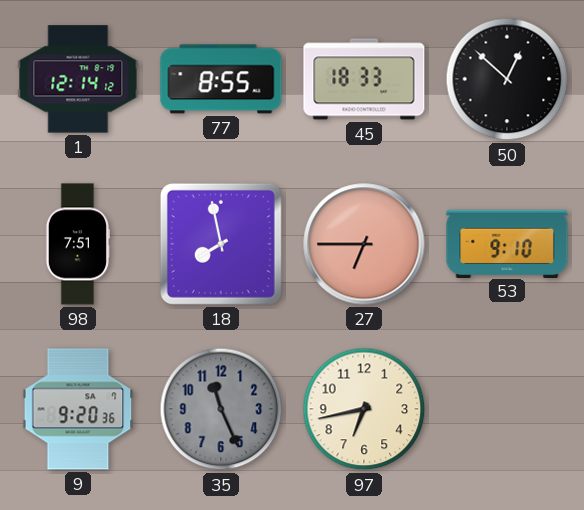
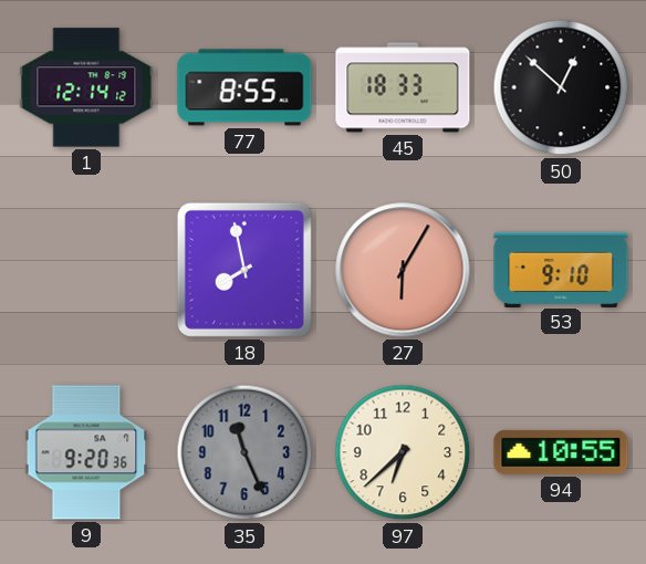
98: 7:51 -> none
27: 6:45 -> 6:05
97: 6:43 -> 6:38
94: none -> 10:55
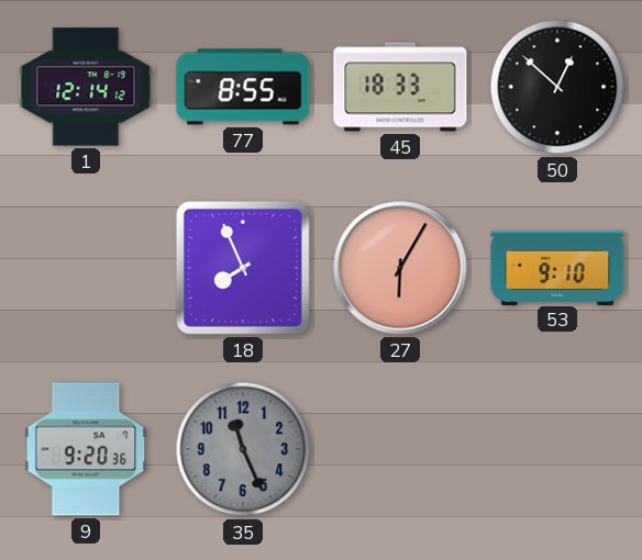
18: 7:58 -> 7:56
97: 6:38 -> none
94: 10:55 -> none
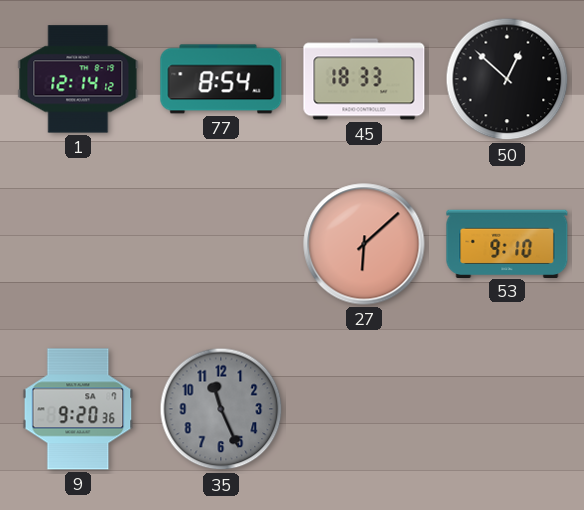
77: 8:55 -> 8:54
18: 7:56 -> none
27: 6:05 -> 6:08
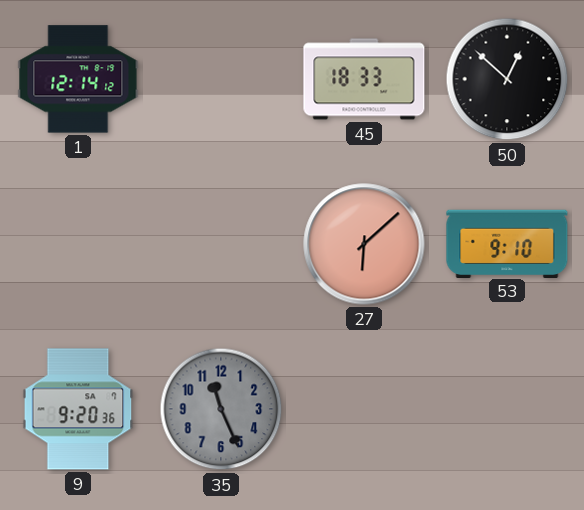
77: 8:54 -> none
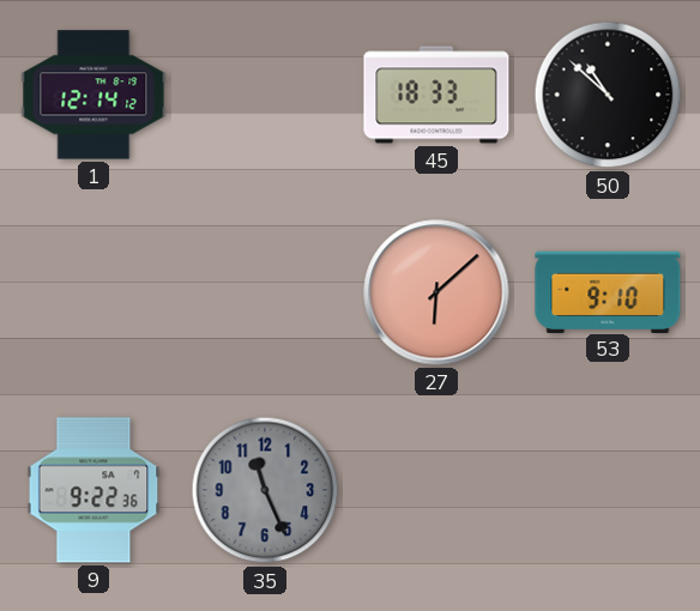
50: 12:52 -> 10:52
9: 9:20 -> 9:22
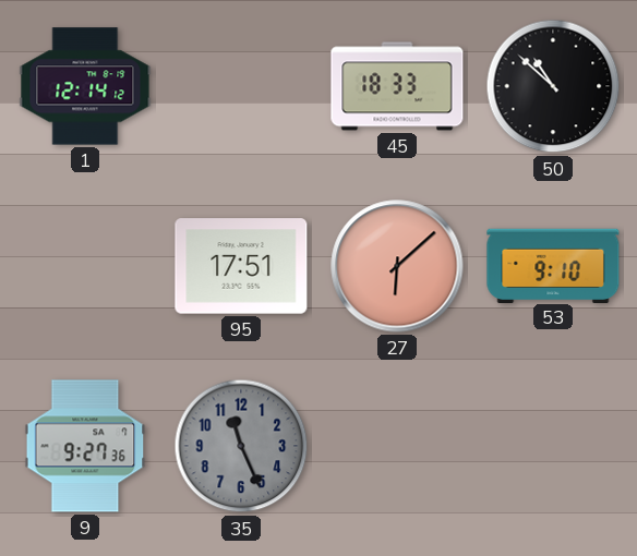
95: none -> 17:51
9: 9:22 -> 9:27
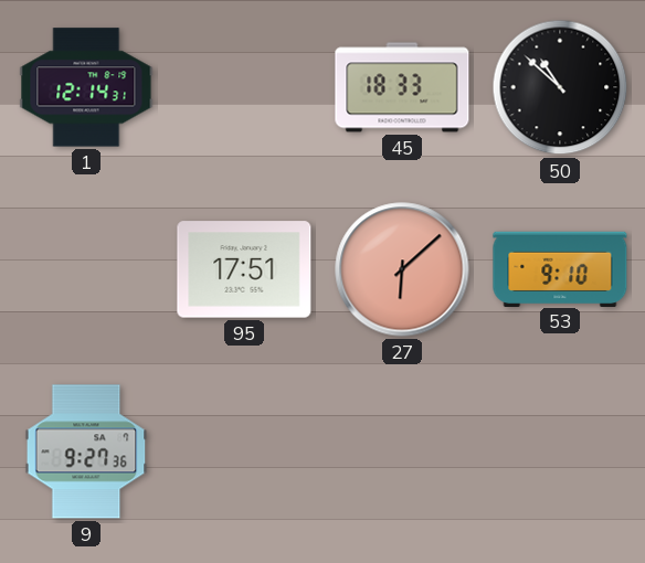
1: 12:14:12 -> 12:14:31
35: 11:26 -> none
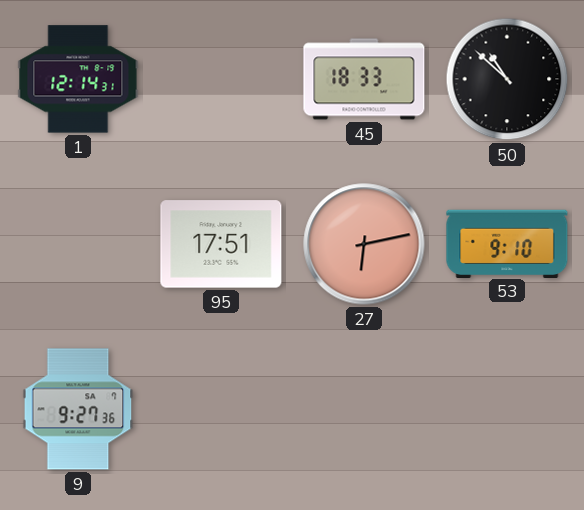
27: 6:08 -> 6:13
